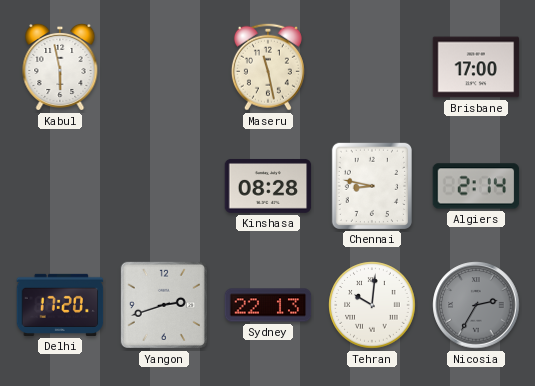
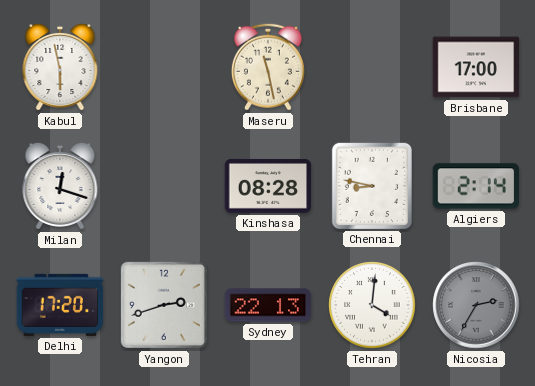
Milan: none -> 12:18
Tehran: 10:01 -> 4:01
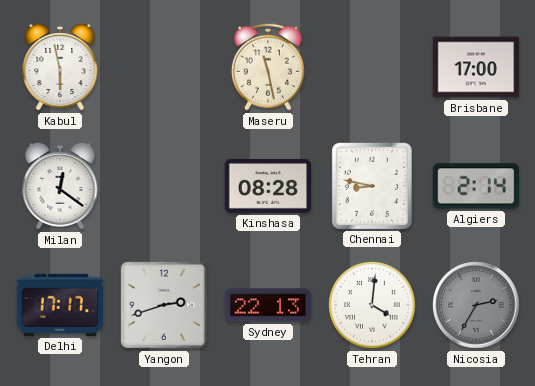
Milan: 12:18 -> 12:21
Delhi: 17:20 -> 17:17
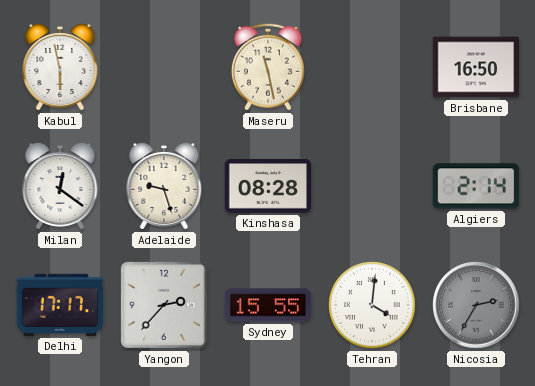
Brisbane: 17:00 -> 16:50
Adelaide: none -> 9:27
Chennai: 8:47 -> none
Yangon: 2:42 -> 2:37
Sydney: 22:13 -> 15:55
